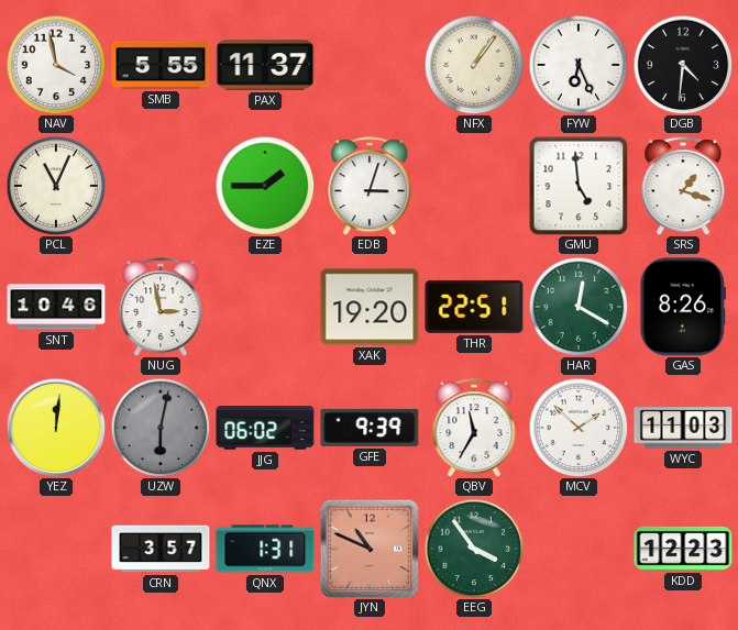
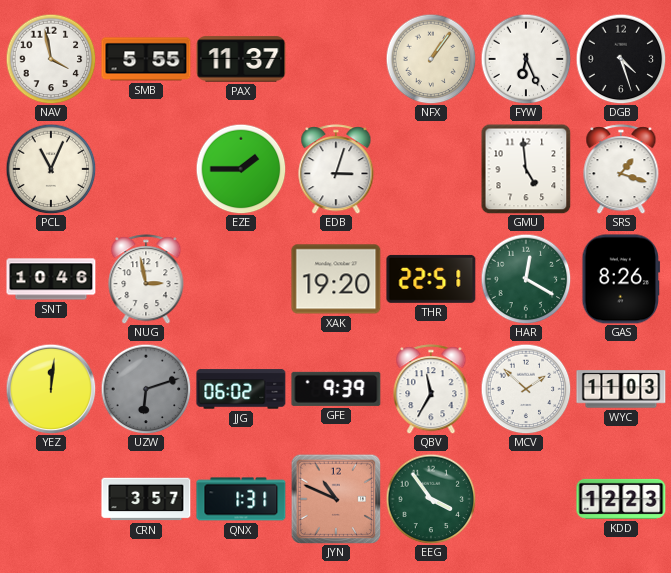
DGB: 4:31 -> 4:27
UZW: 6:02 -> 6:12
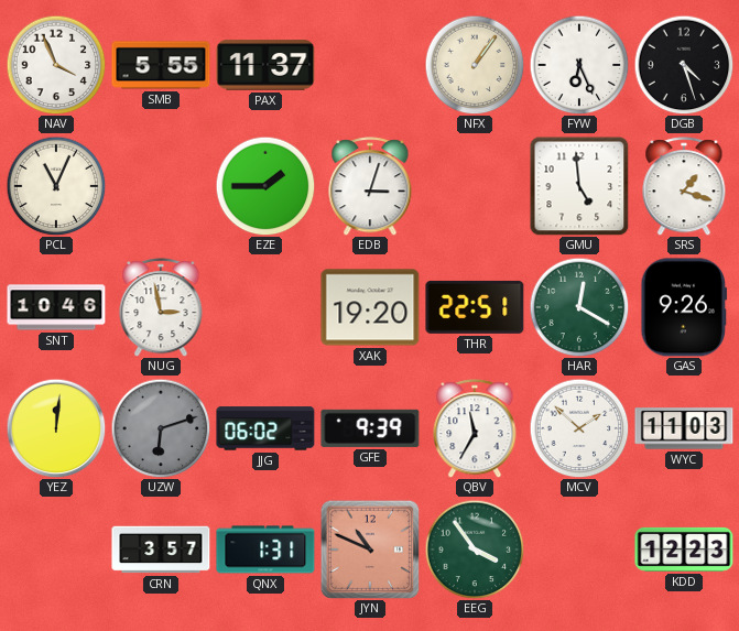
NAV: 3:58 -> 3:56
GAS: 8:26 -> 9:26
